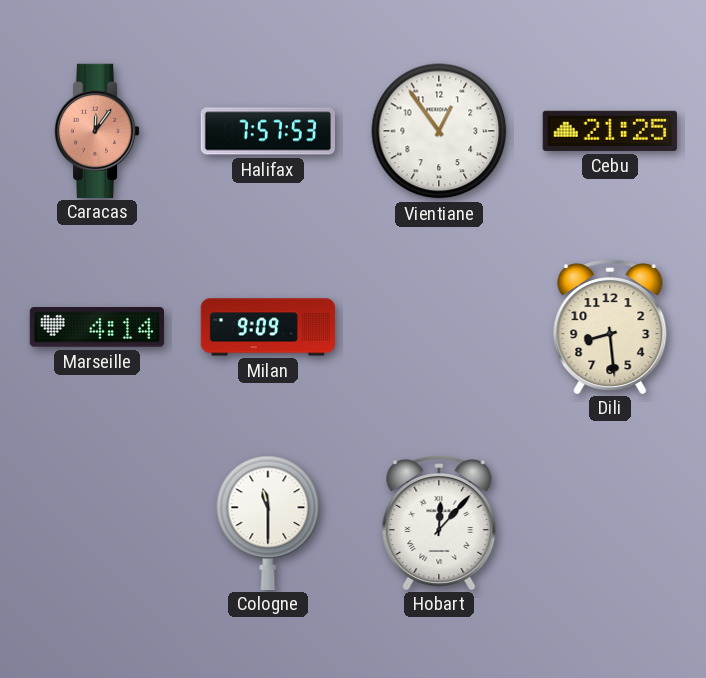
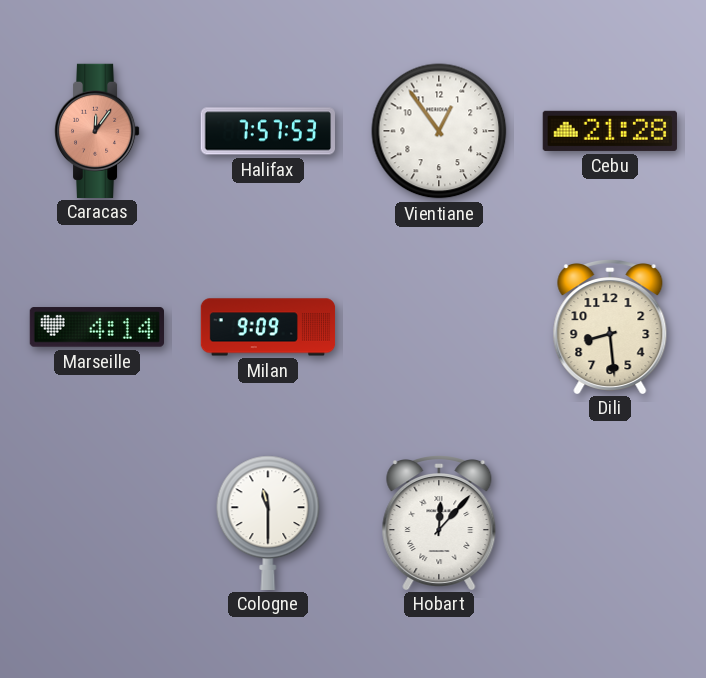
Cebu: 21:25 -> 21:28
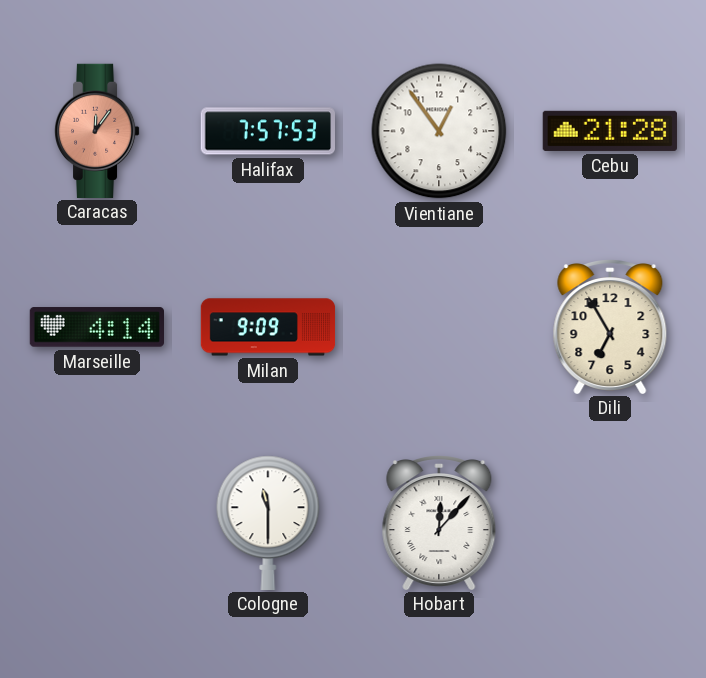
Dili: 8:29 -> 6:55
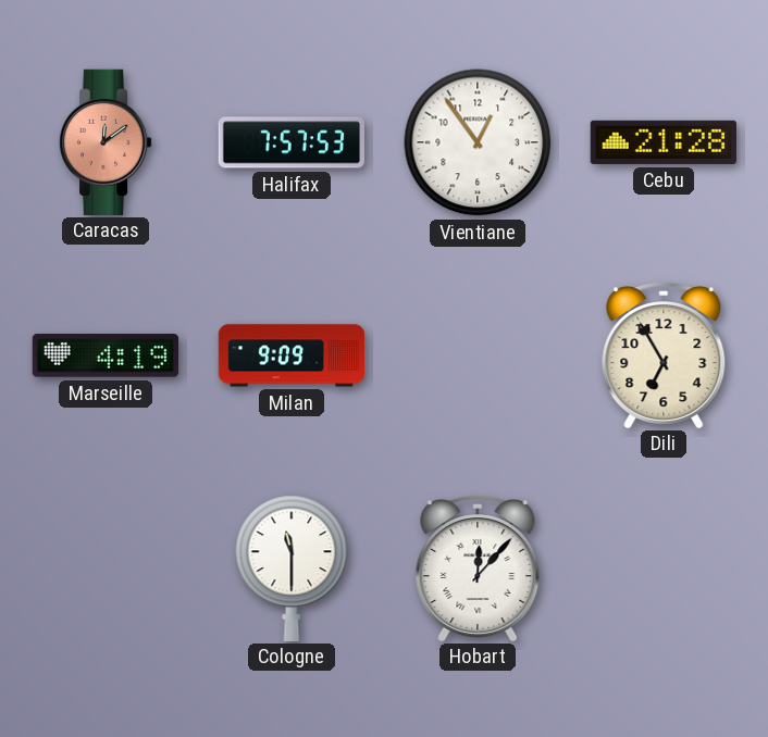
Caracas: 12:06 -> 12:09
Marseille: 4:14 -> 4:19
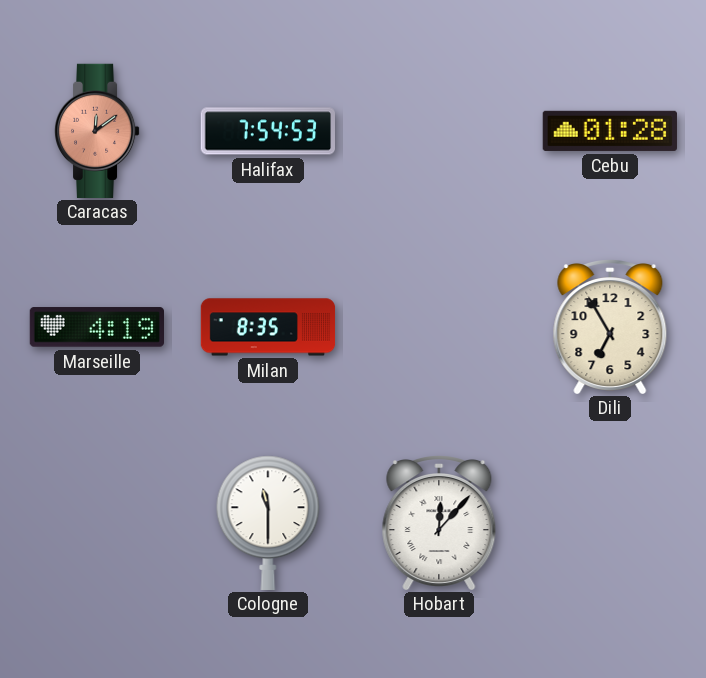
Halifax: 7:57 -> 7:54
Vientiane: 12:54 -> none
Cebu: 21:28 -> 01:28
Milan: 9:09 -> 8:35
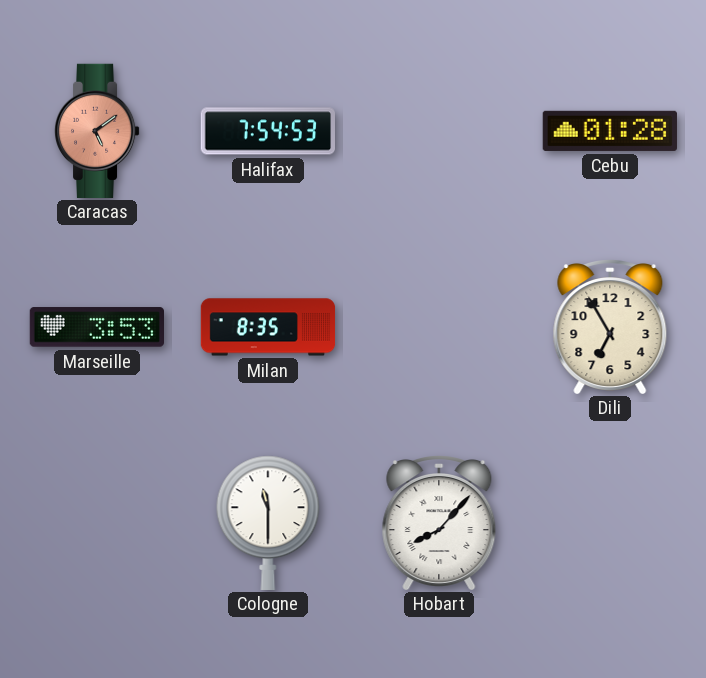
Caracas: 12:09 -> 5:09
Marseille: 4:19 -> 3:53
Hobart: 12:07 -> 8:07
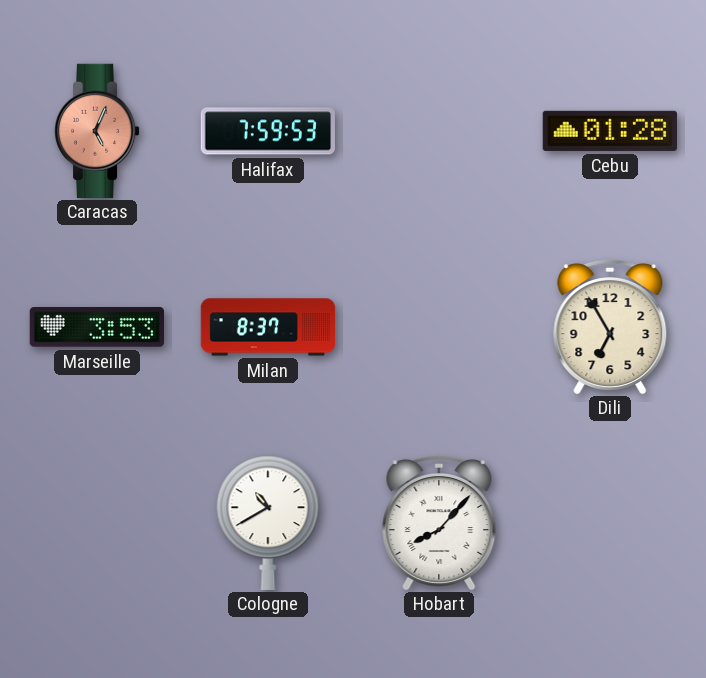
Caracas: 5:09 -> 5:04
Halifax: 7:54 -> 7:59
Milan: 8:35 -> 8:37
Cologne: 11:30 -> 10:40
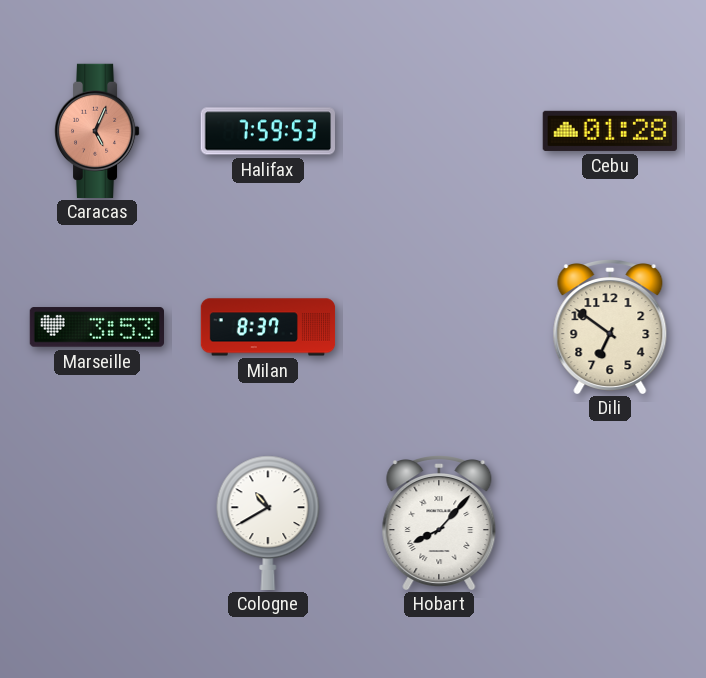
Dili: 6:55 -> 6:51
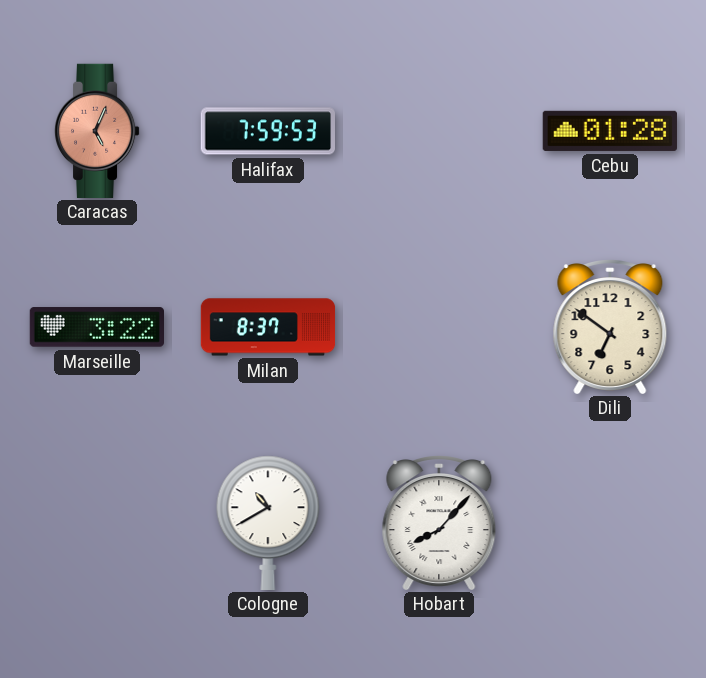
Marseille: 3:53 -> 3:22
